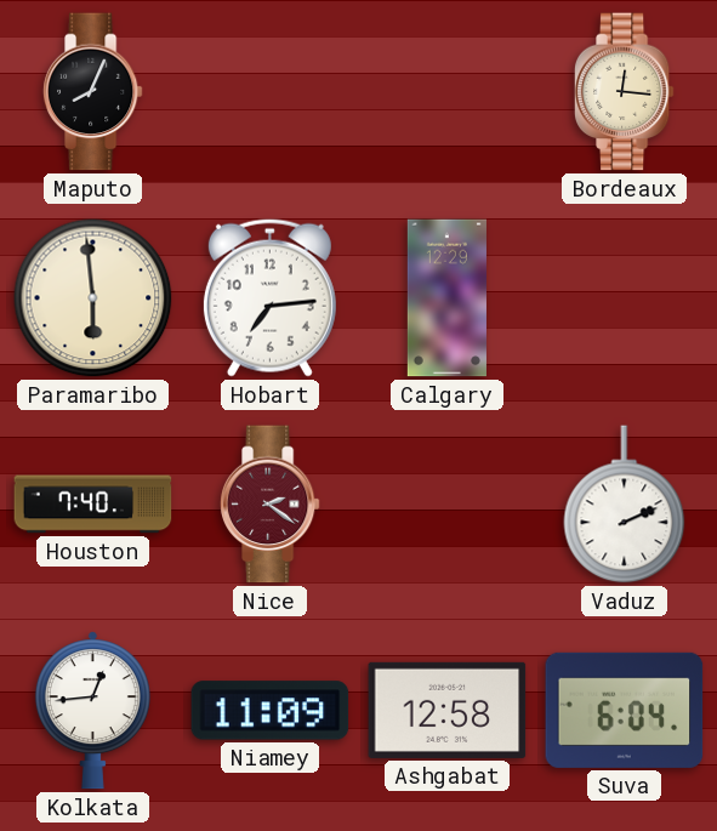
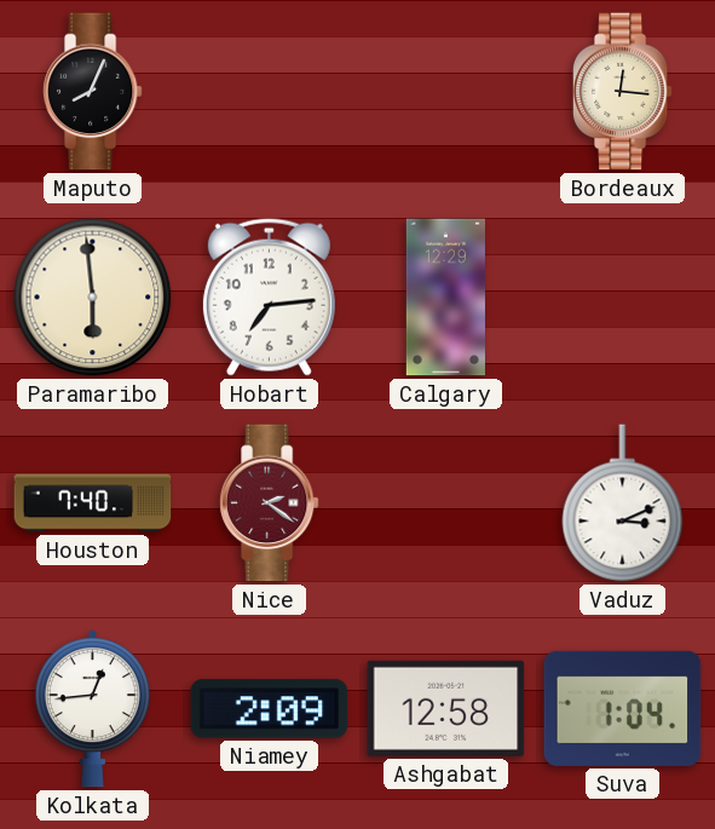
Vaduz: 2:11 -> 3:11
Niamey: 11:09 -> 2:09
Suva: 6:04 -> 1:04
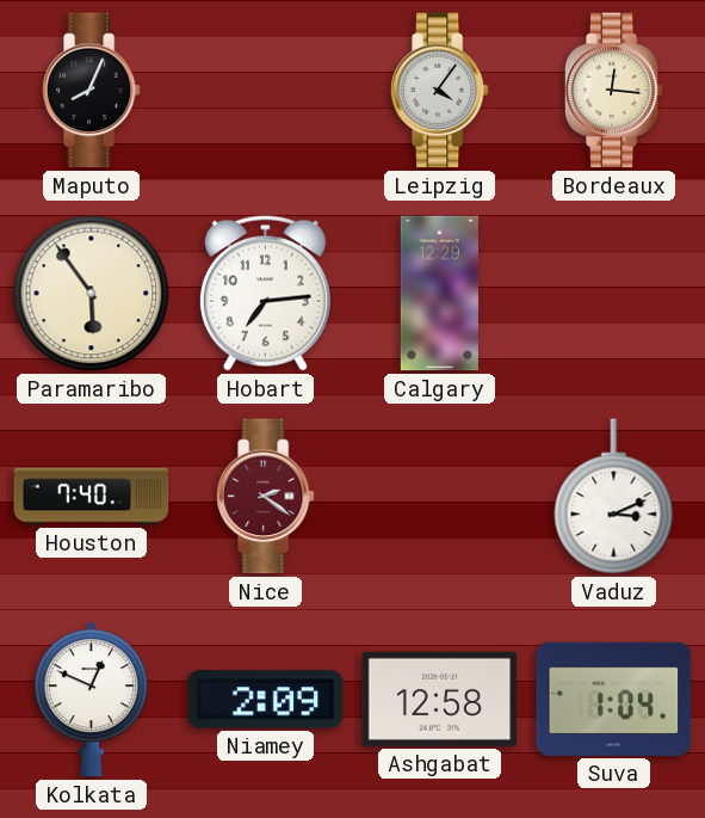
Leipzig: none -> 4:06
Paramaribo: 5:59 -> 5:54
Kolkata: 12:44 -> 12:49
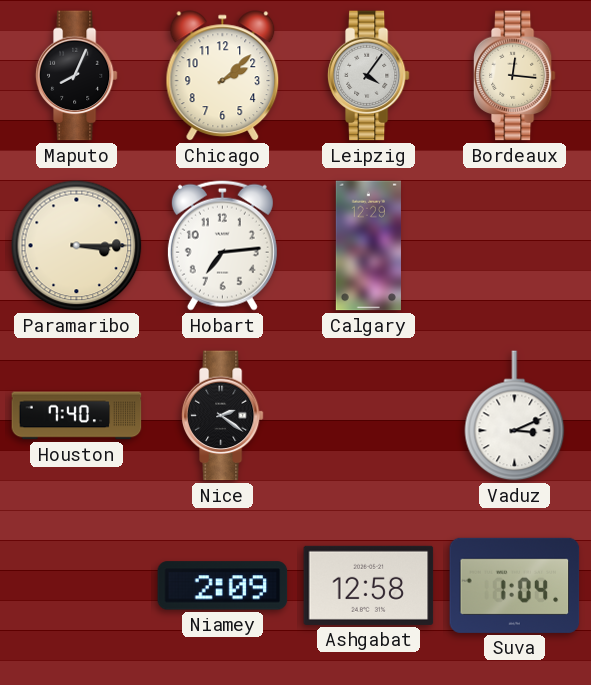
Chicago: none -> 2:08
Paramaribo: 5:54 -> 3:15
Nice dial: burgundy -> black
Kolkata: 12:49 -> none
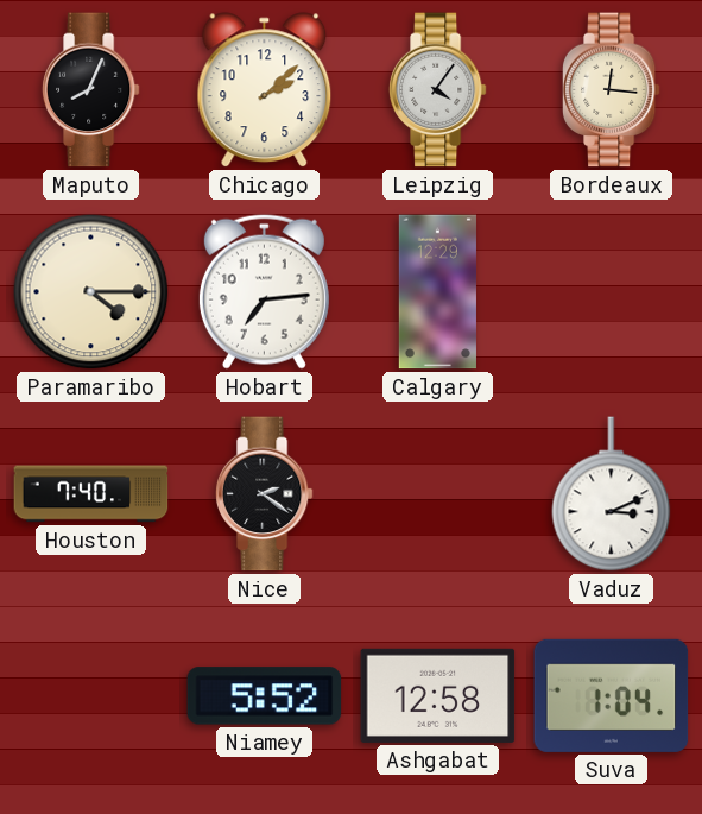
Paramaribo: 3:15 -> 4:15
Niamey: 2:09 -> 5:52
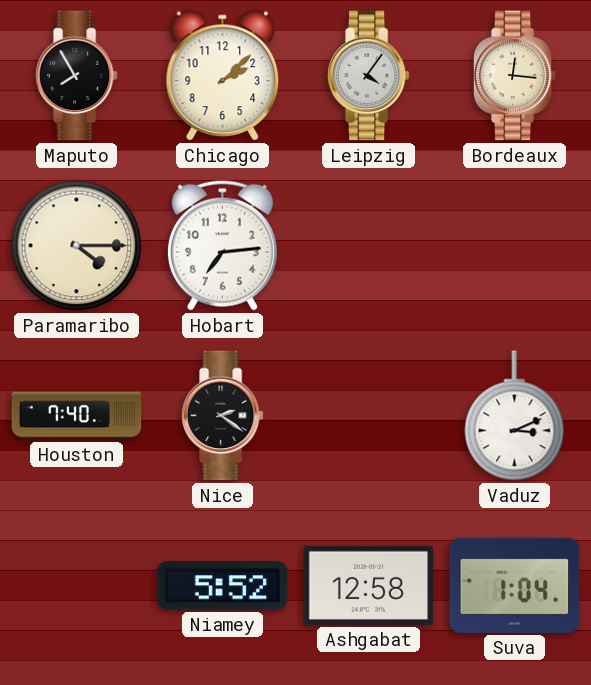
Maputo: 8:04 -> 7:55
Calgary: 12:29 -> none
